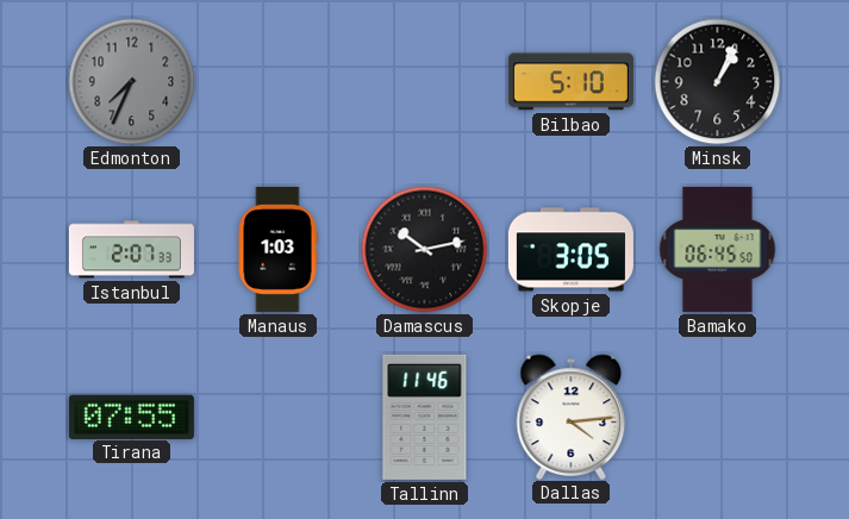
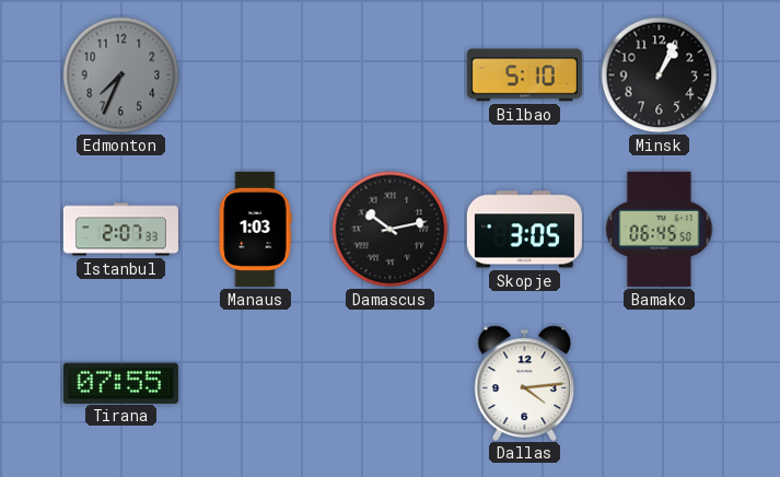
Tallinn: 11:46 -> none
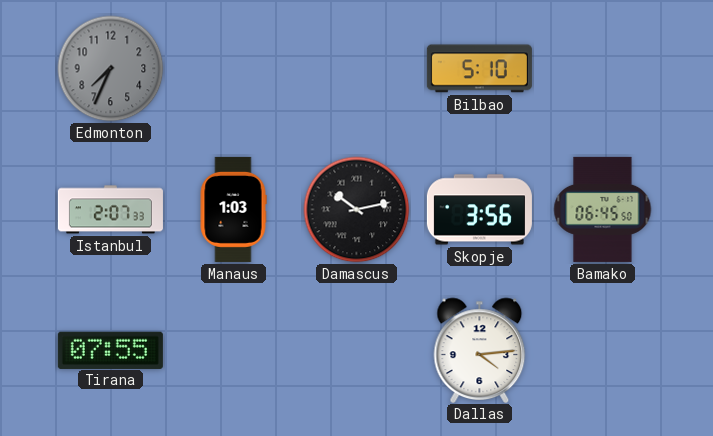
Minsk: 1:04 -> none
Skopje: 3:05 -> 3:56
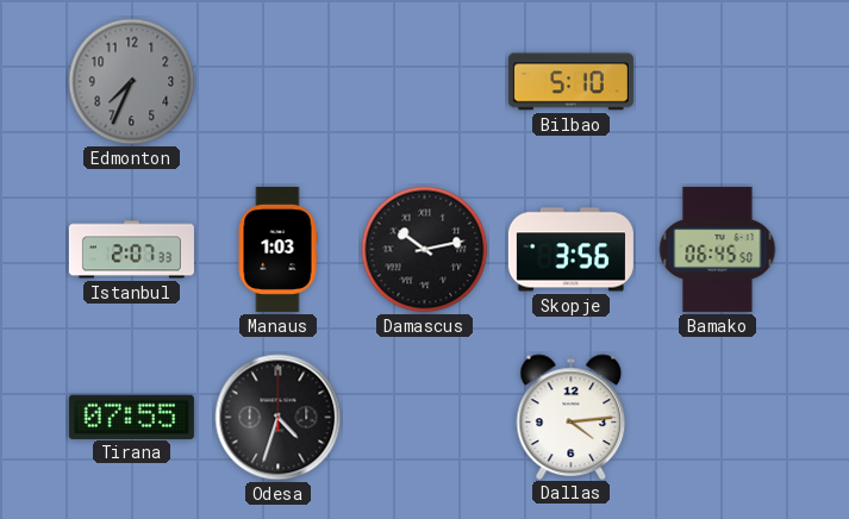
Odesa: none -> 4:33
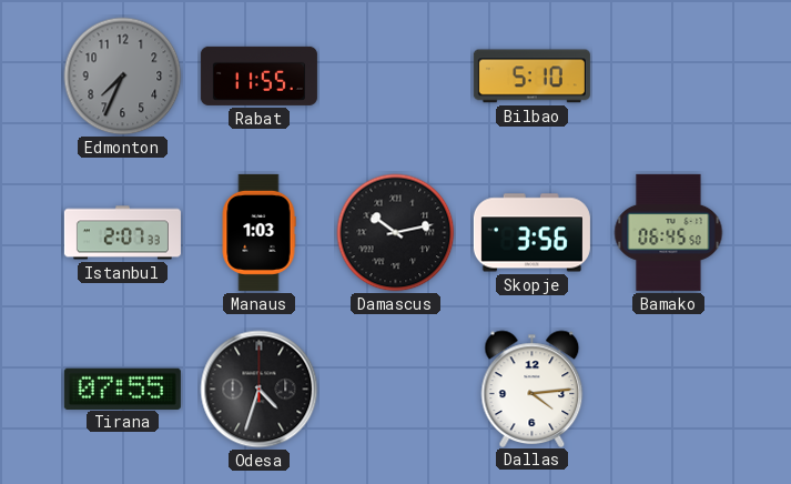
Rabat: none -> 11:55
